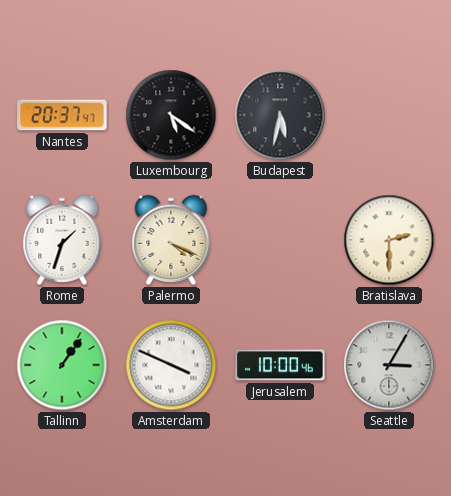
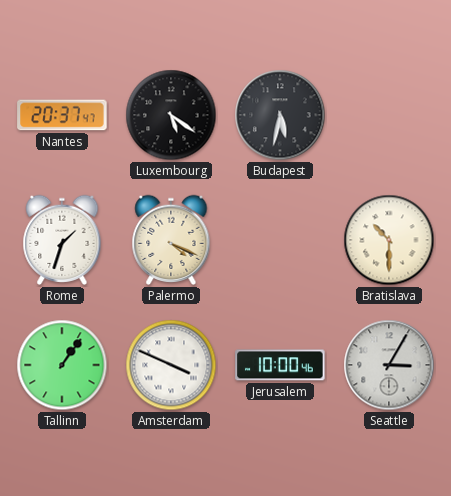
Bratislava: 2:30 -> 10:30
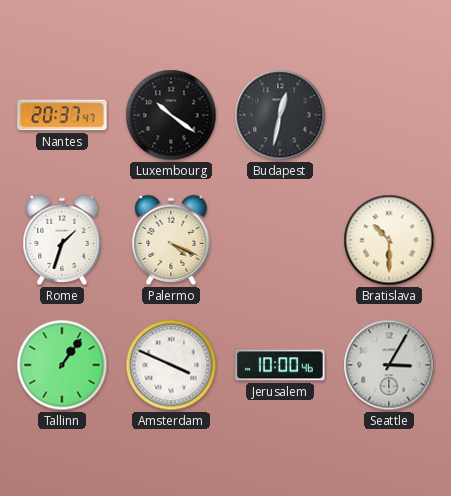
Luxembourg: 5:21 -> 10:21
Budapest: 5:32 -> 12:32
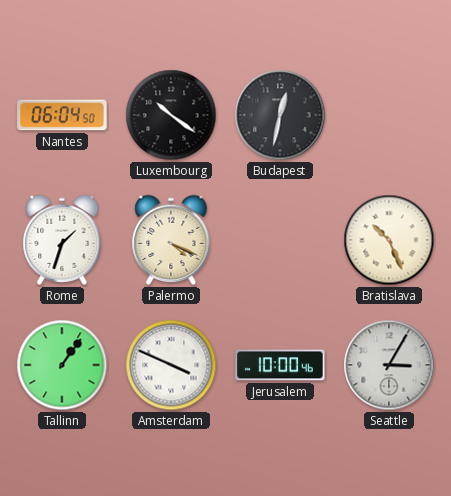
Nantes: 20:37 -> 06:04
Bratislava: 10:30 -> 10:26
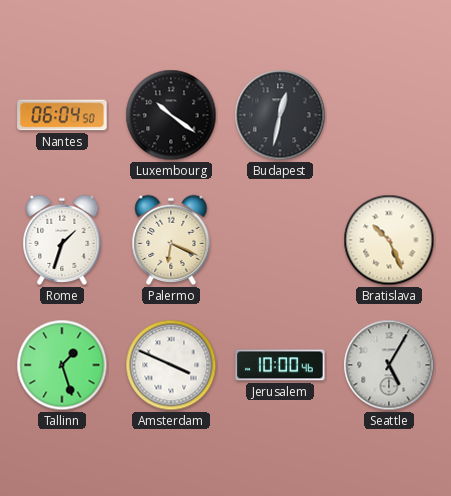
Palermo: 4:19 -> 6:19
Tallinn: 1:06 -> 1:27
Seattle: 3:05 -> 5:05
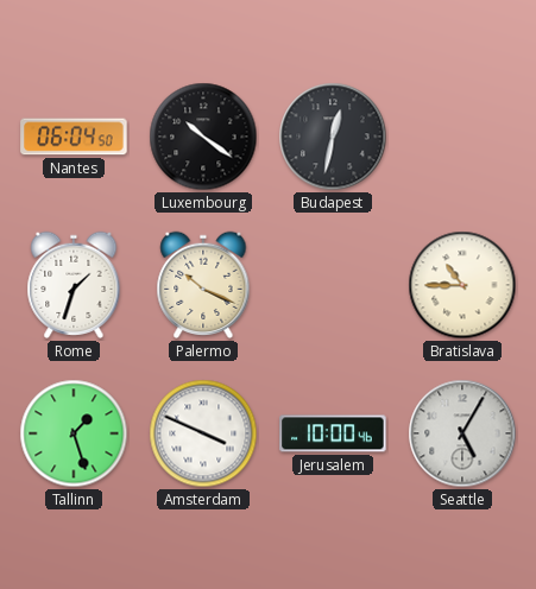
Palermo: 6:19 -> 10:19
Bratislava: 10:26 -> 10:45
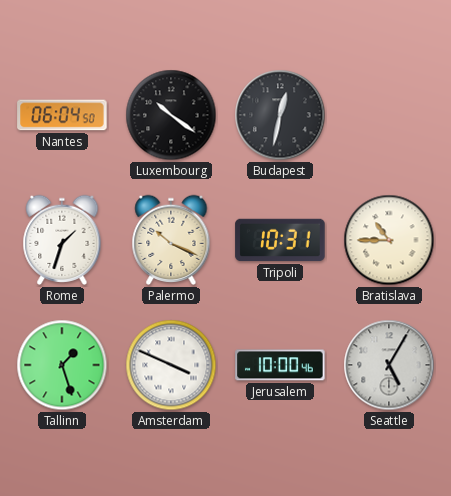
Tripoli: none -> 10:31
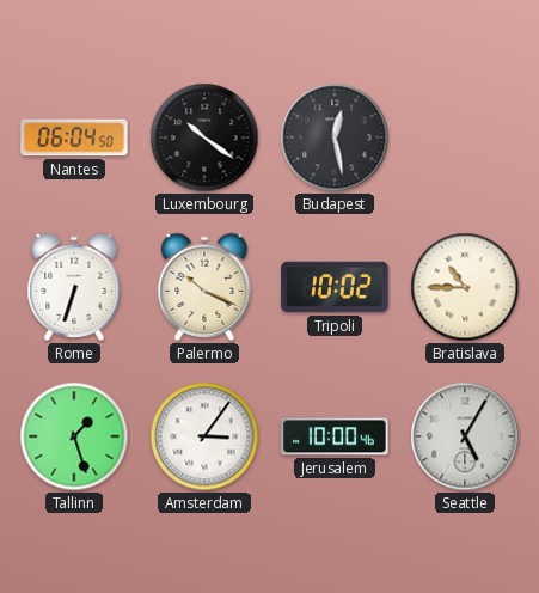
Budapest: 12:32 -> 12:28
Rome: 1:33 -> 6:33
Tripoli: 10:31 -> 10:02
Amsterdam: 3:49 -> 3:06
